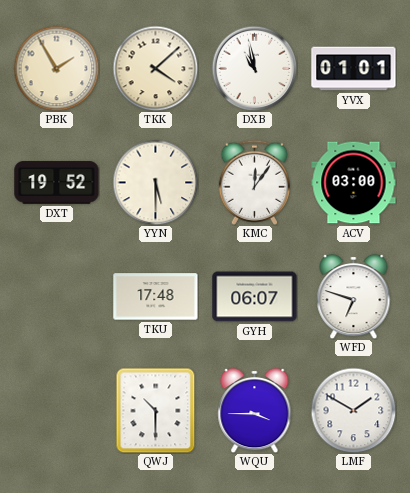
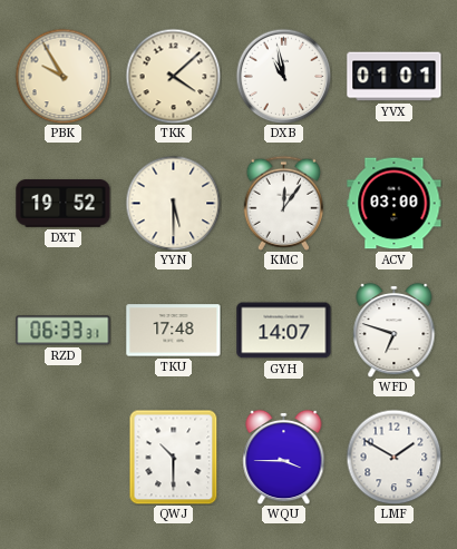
PBK: 1:55 -> 9:55
RZD: none -> 06:33
GYH: 06:07 -> 14:07
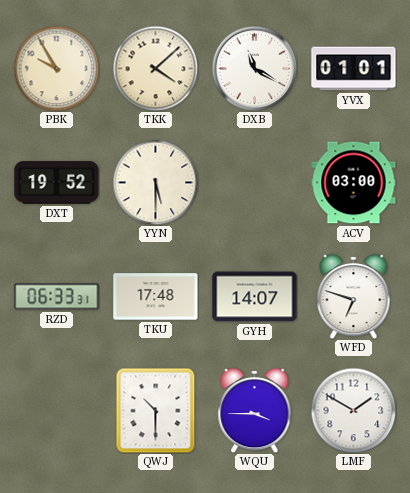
DXB: 10:58 -> 11:20
KMC: 12:06 -> none
